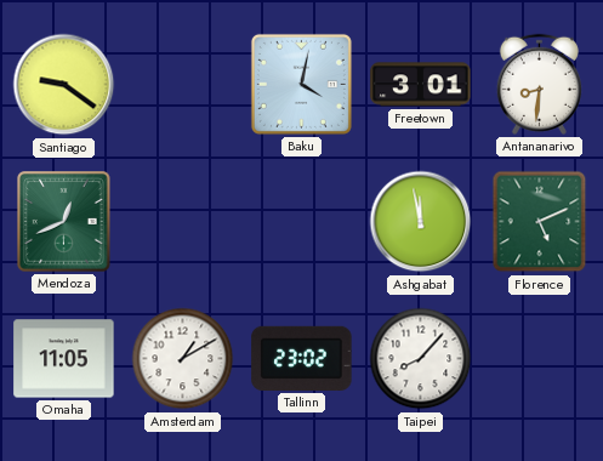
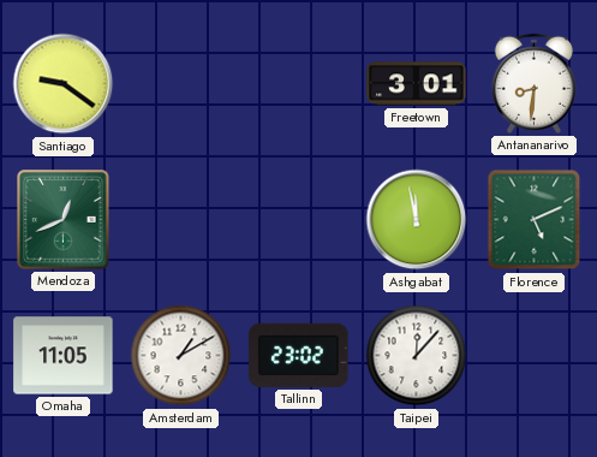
Baku: 4:02 -> none
Taipei: 8:07 -> 12:07
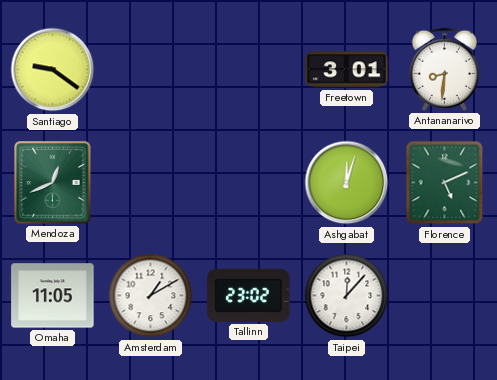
Ashgabat: 11:58 -> 12:03
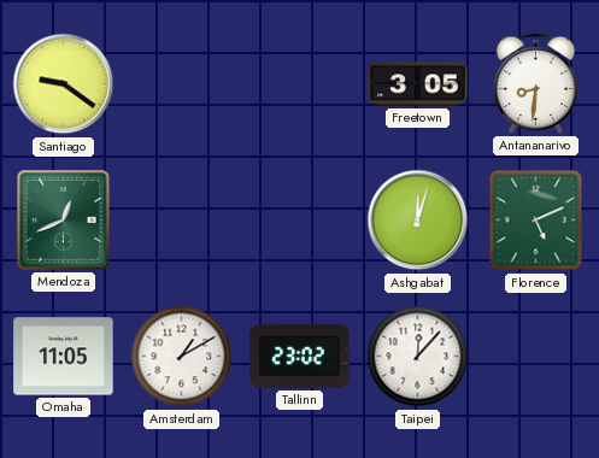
Freetown: 3:01 -> 3:05
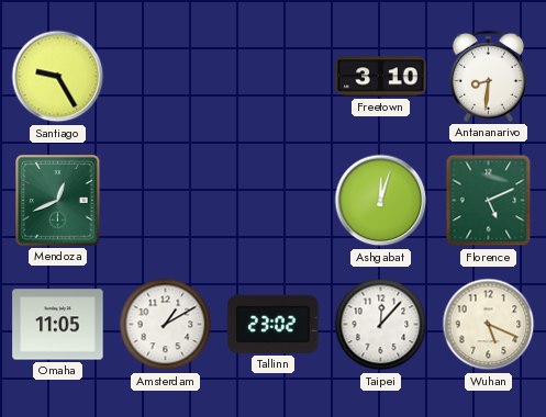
Santiago: 9:21 -> 9:25
Freetown: 3:05 -> 3:10
Wuhan: none -> 5:19
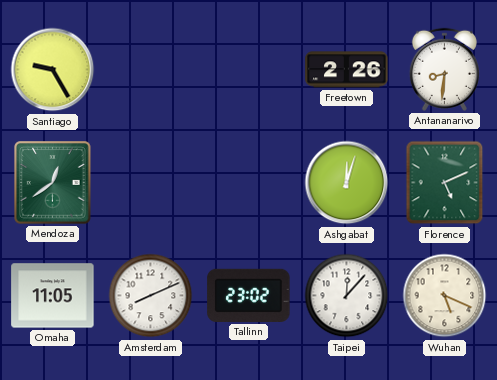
Freetown: 3:10 -> 2:26
Mendoza: 12:41 -> 12:39
Amsterdam: 1:10 -> 8:11
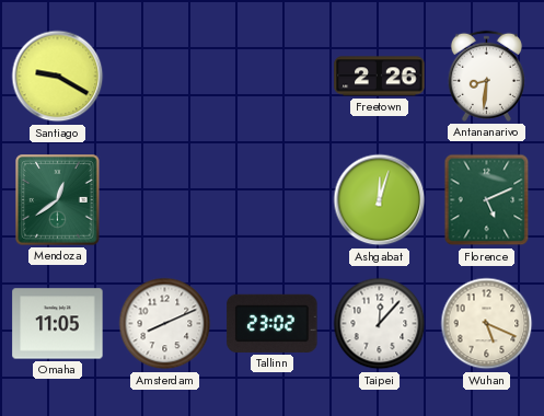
Santiago: 9:25 -> 9:20
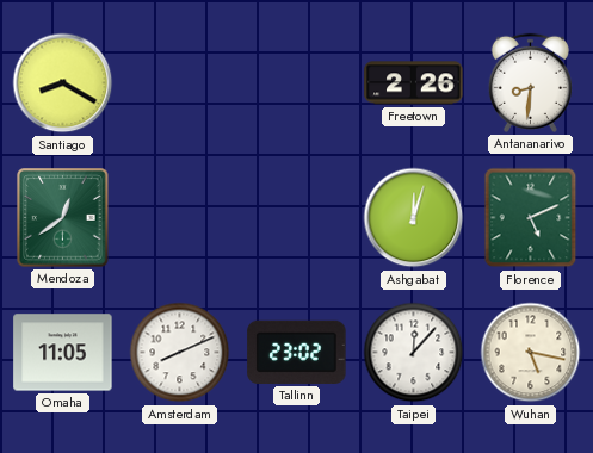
Santiago: 9:20 -> 8:20
Wuhan: 5:19 -> 5:17
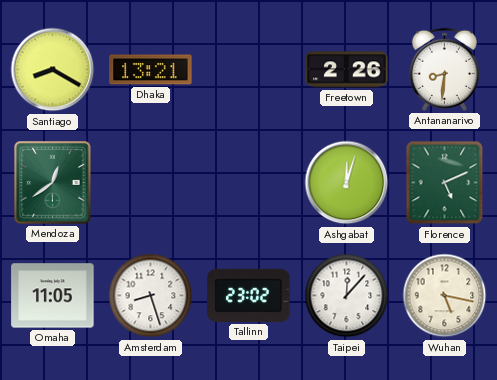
Dhaka: none -> 13:21
Amsterdam: 8:11 -> 8:27
